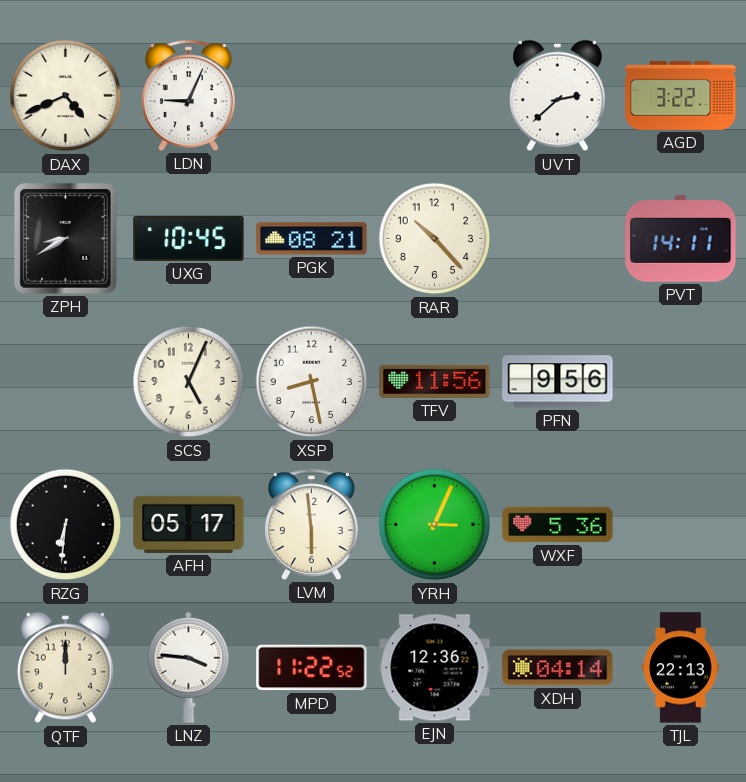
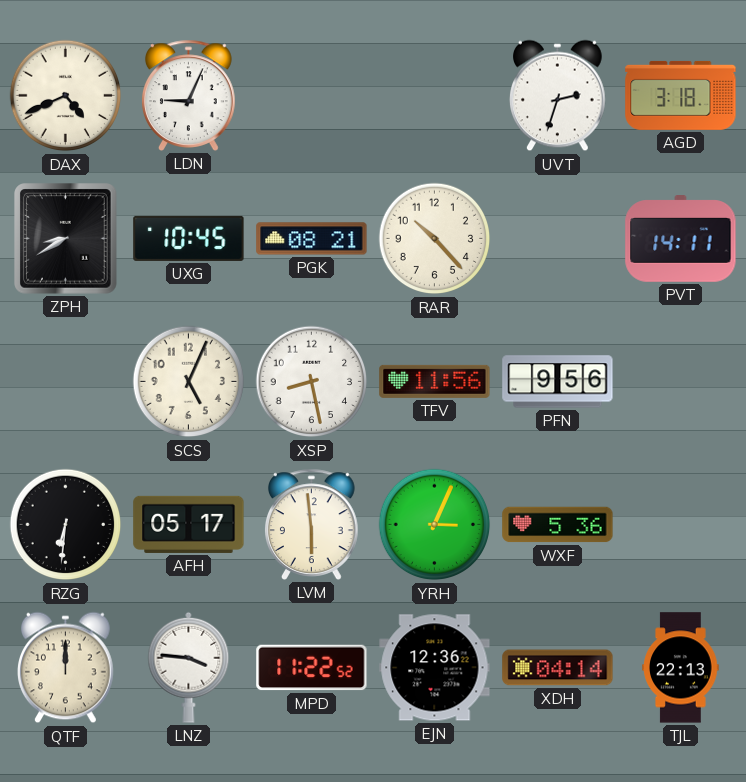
UVT: 2:38 -> 2:33
AGD: 3:22 -> 3:18
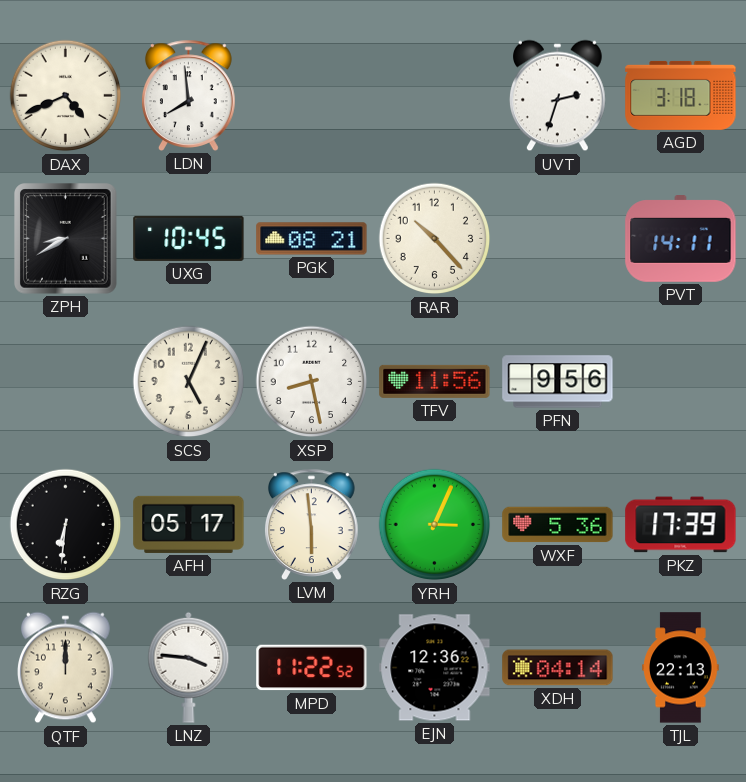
LDN: 9:04 -> 7:59
PKZ: none -> 17:39
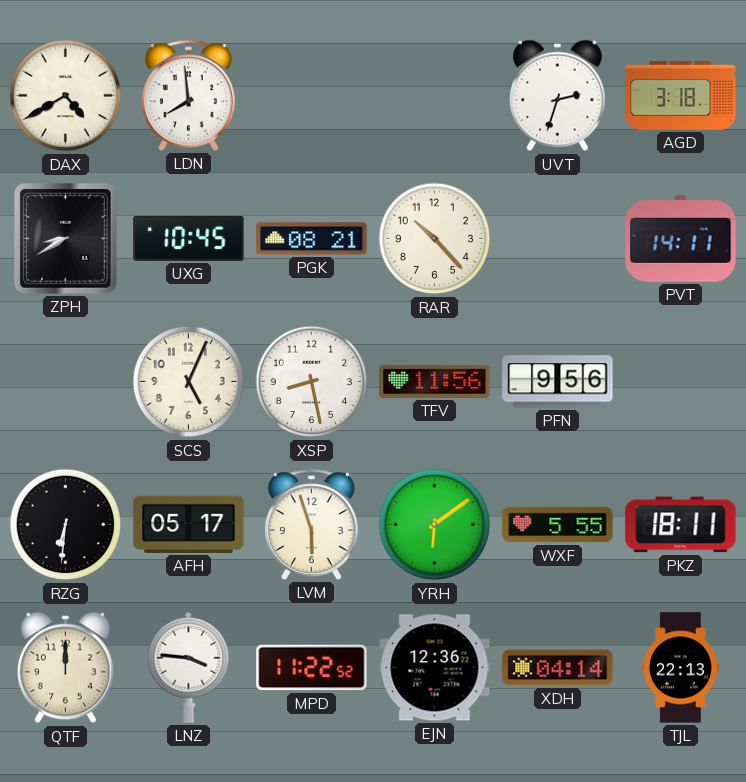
DAX: 4:41 -> 4:40
LVM: 5:59 -> 5:57
YRH: 3:04 -> 6:09
WXF: 5:36 -> 5:55
PKZ: 17:39 -> 18:11
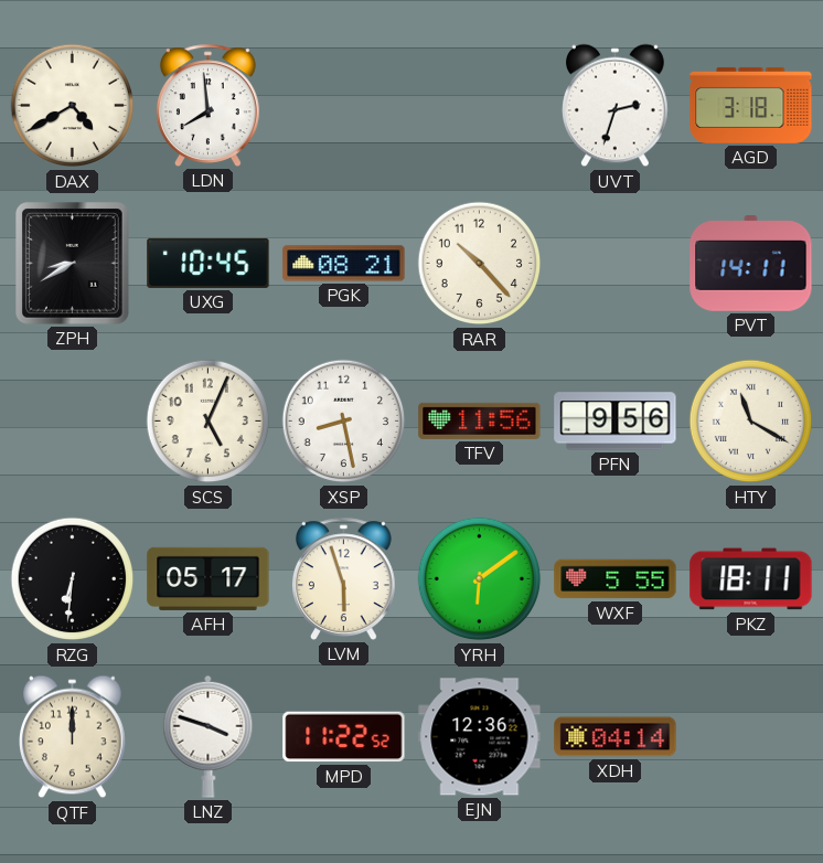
HTY: none -> 11:20
LNZ: 3:46 -> 3:48
TJL: 22:13 -> none
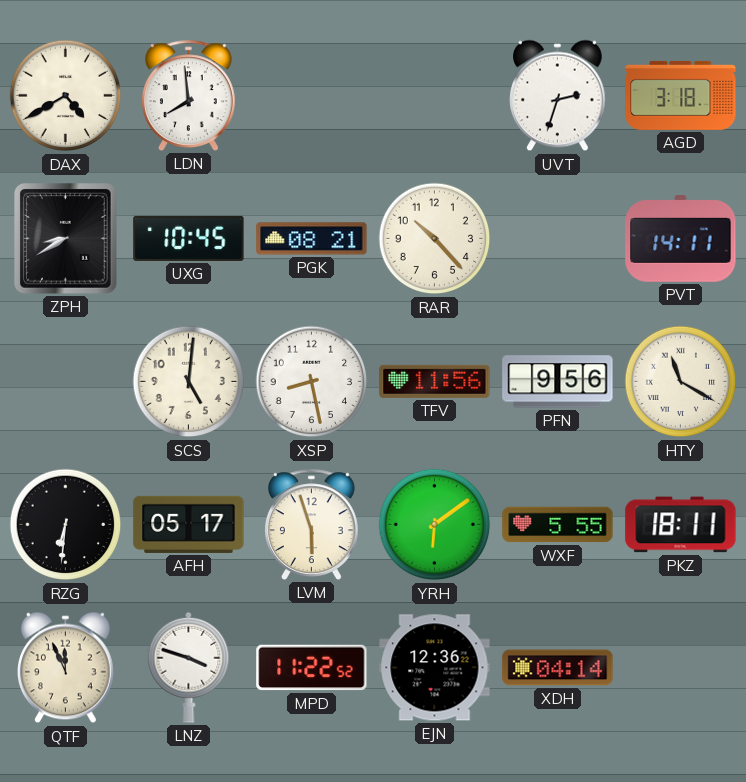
SCS: 5:04 -> 5:01
QTF: 12:00 -> 11:56
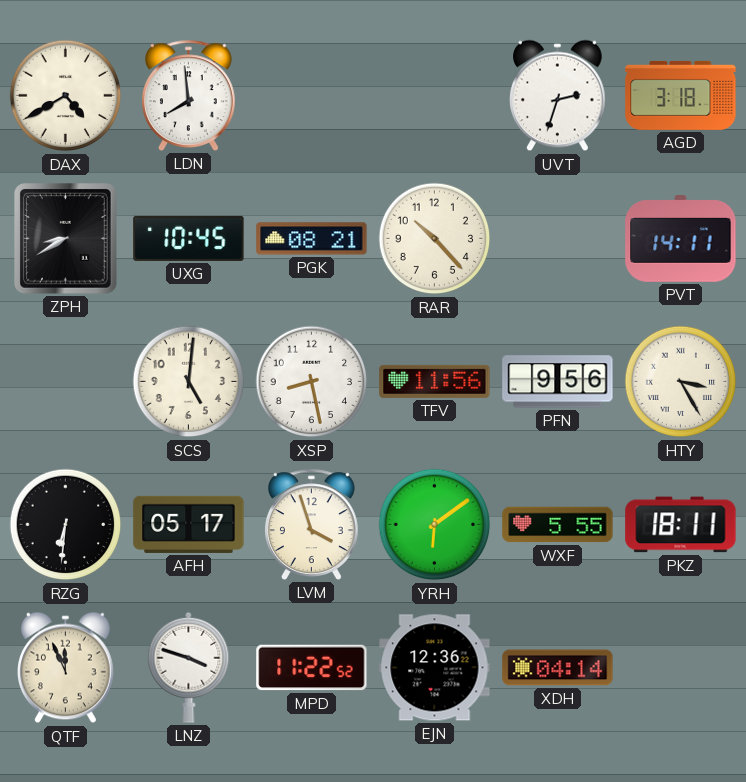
HTY: 11:20 -> 3:25
LVM: 5:57 -> 3:57
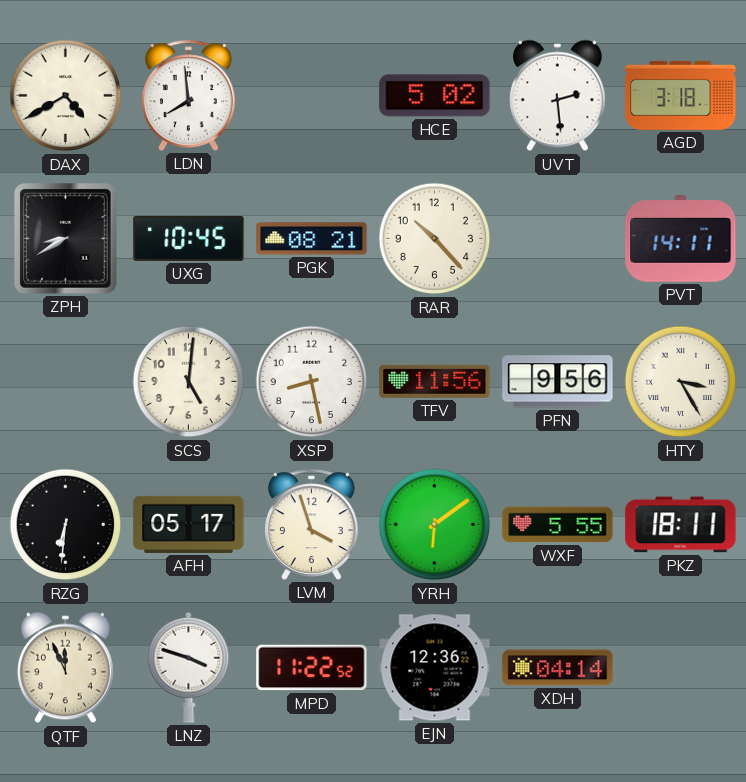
HCE: none -> 5:02
UVT: 2:33 -> 2:29
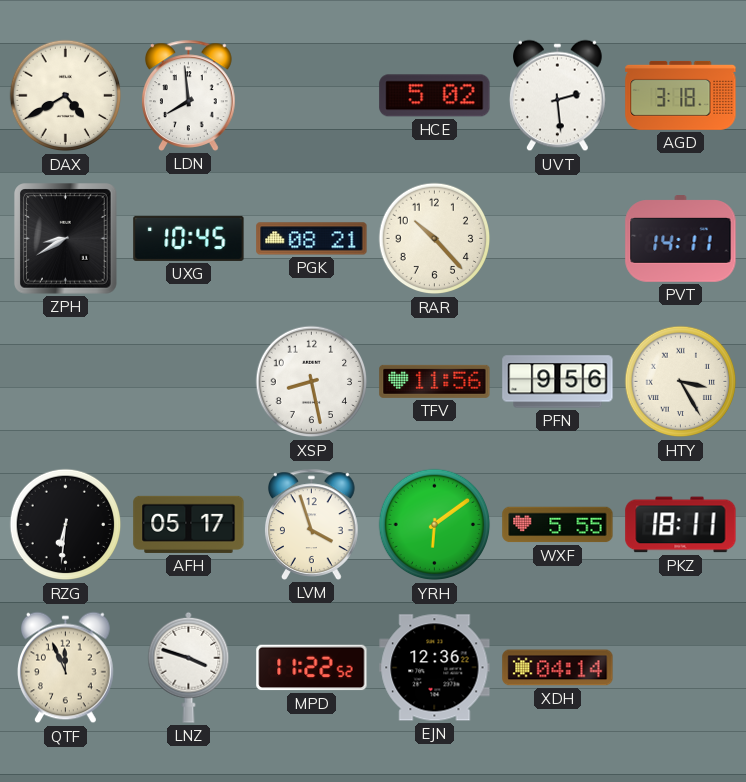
SCS: 5:01 -> none
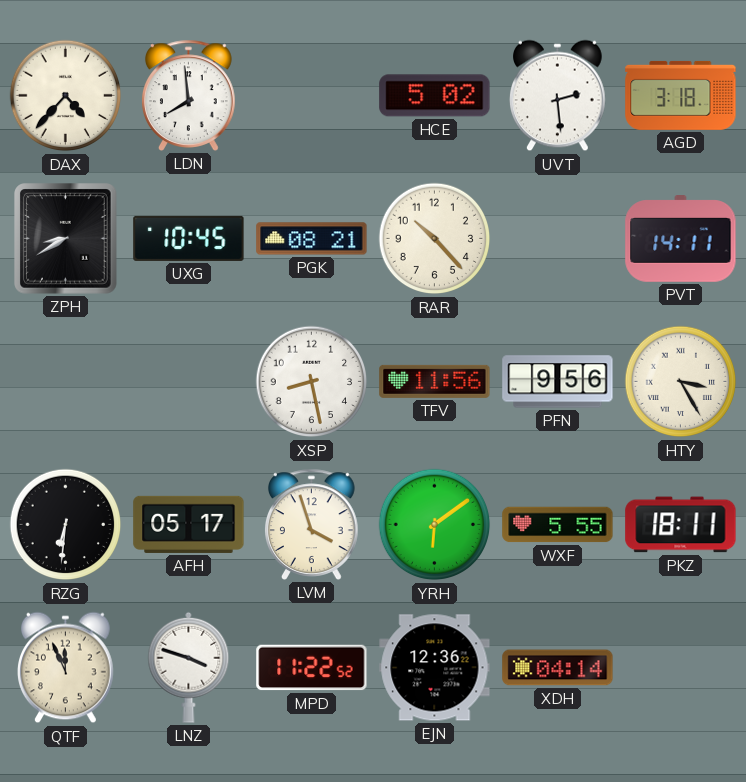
DAX: 4:40 -> 4:37
